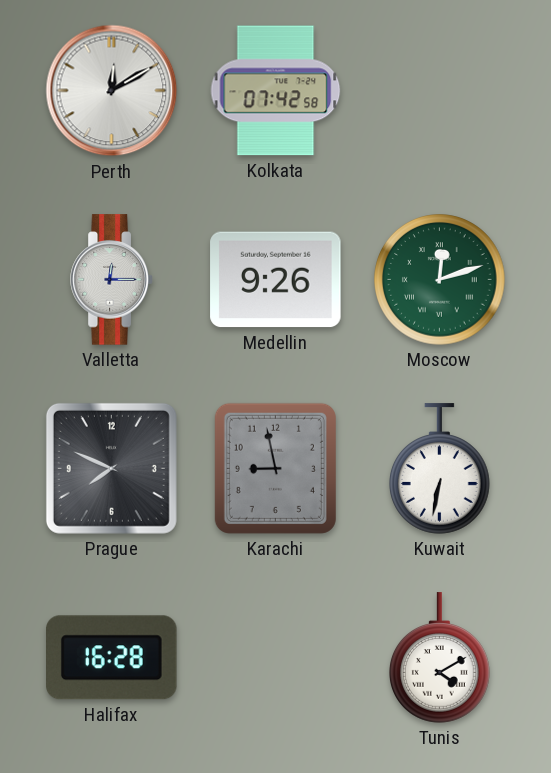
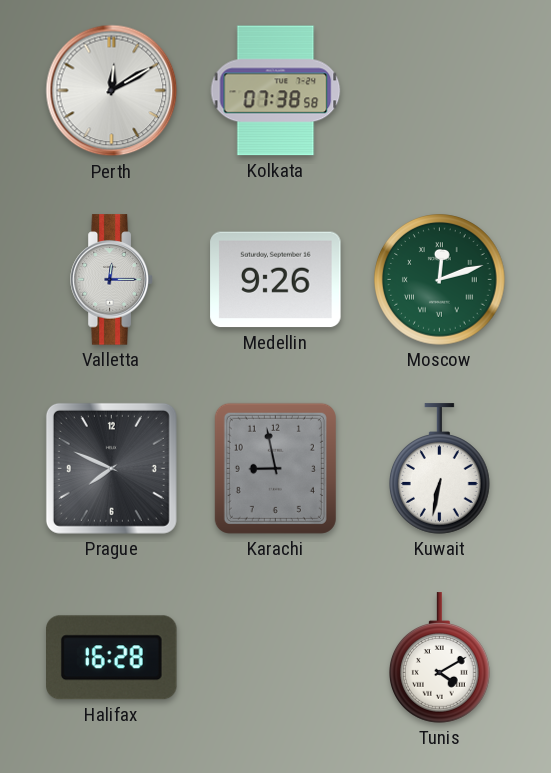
Kolkata: 07:42 -> 07:38
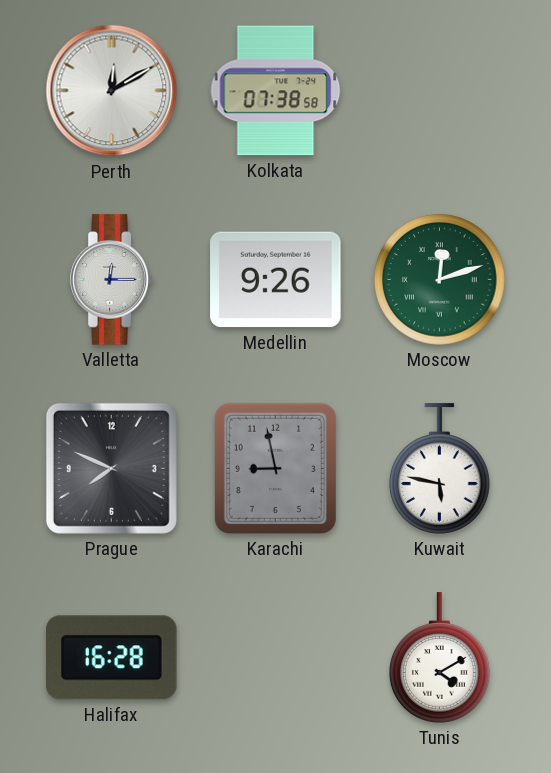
Kuwait: 6:32 -> 5:47
